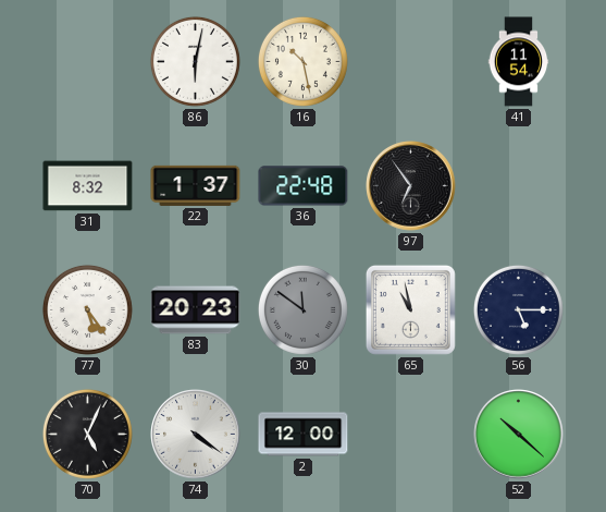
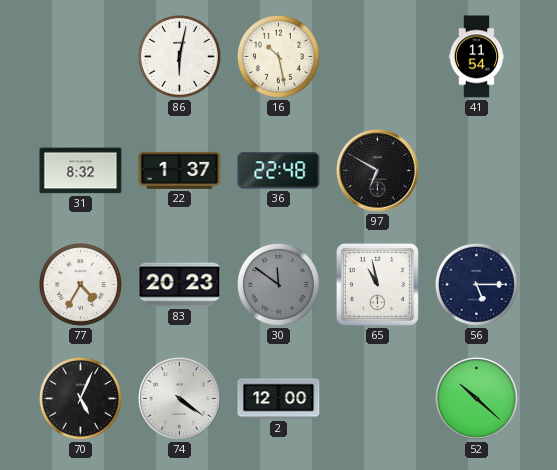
97: 6:54 -> 6:50
77: 5:24 -> 4:35
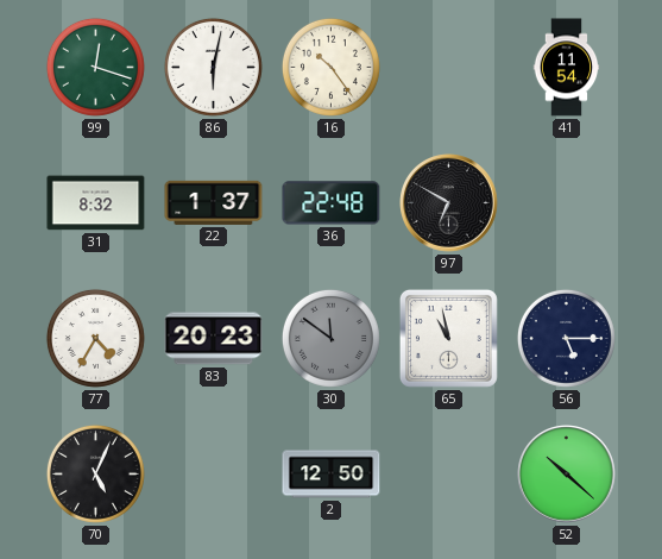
99: none -> 12:18
16: 10:28 -> 10:24
74: 4:21 -> none
2: 12:00 -> 12:50
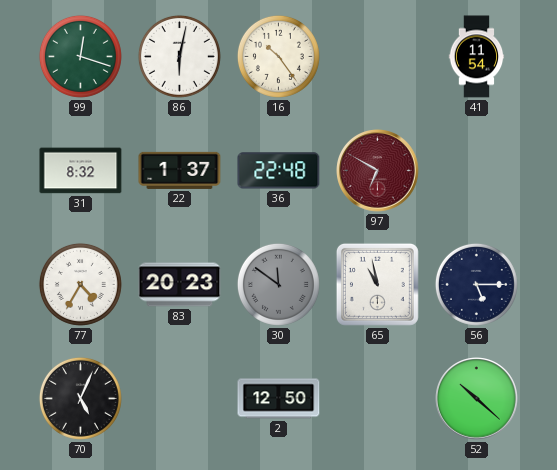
97 dial: black -> burgundy
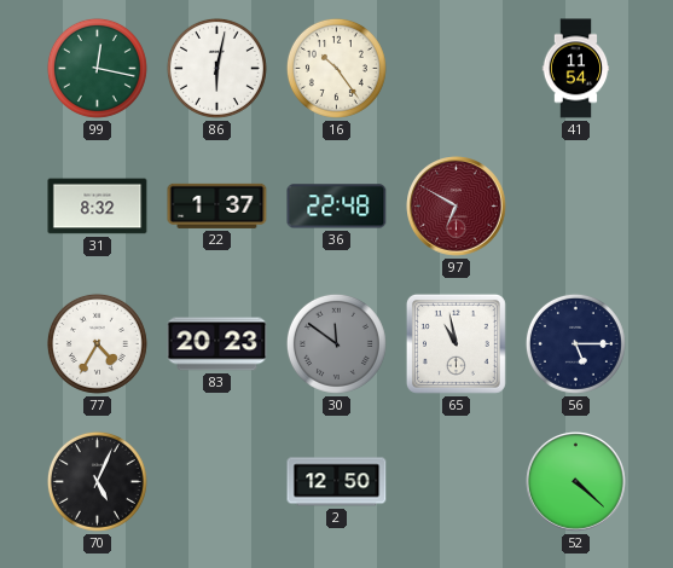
99: 12:18 -> 12:17
52: 10:22 -> 4:22
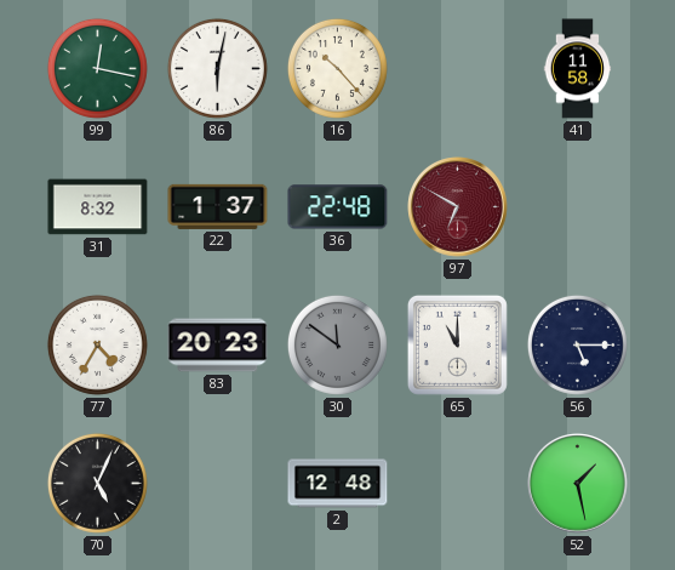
16: 10:24 -> 10:23
41: 11:54 -> 11:58
65: 10:58 -> 11:00
2: 12:50 -> 12:48
52: 4:22 -> 1:28
